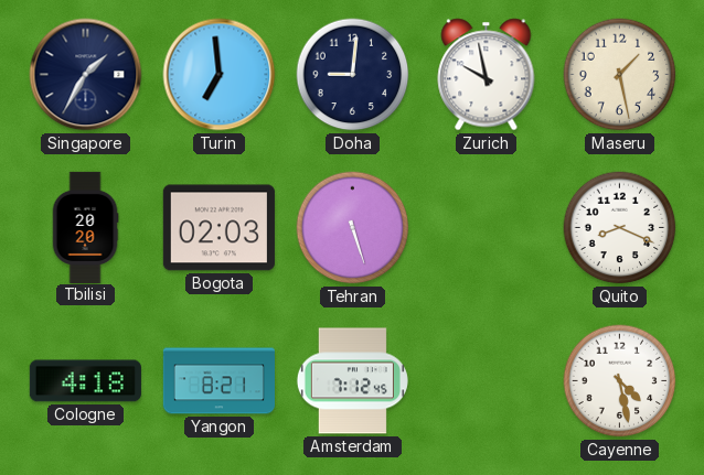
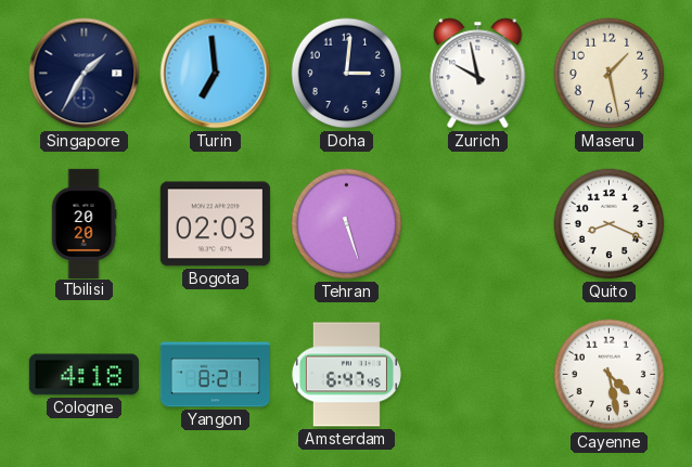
Doha: 9:01 -> 3:01
Amsterdam: 7:12 -> 6:47
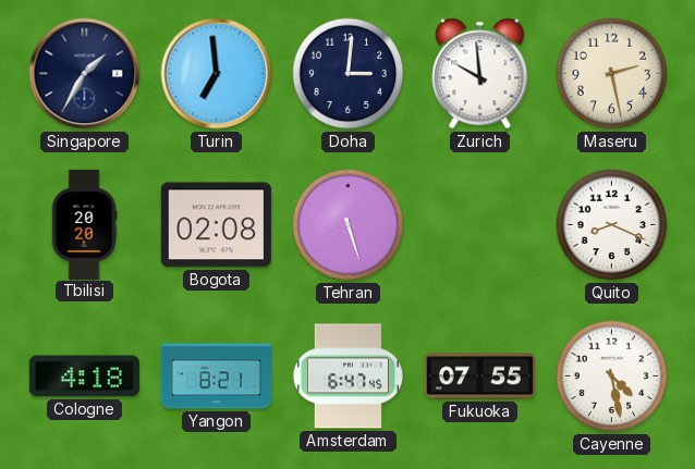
Zurich: 9:58 -> 9:59
Maseru: 1:28 -> 2:28
Bogota: 02:03 -> 02:08
Fukuoka: none -> 07:55
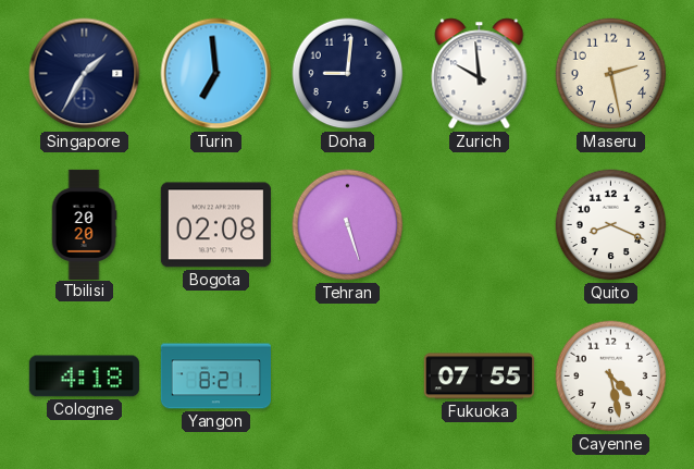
Doha: 3:01 -> 9:01
Amsterdam: 6:47 -> none
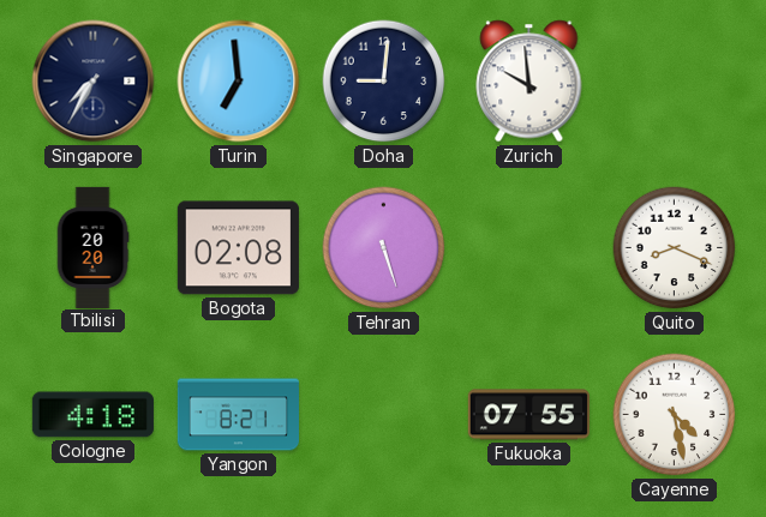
Singapore: 1:35 -> 7:35
Maseru: 2:28 -> none
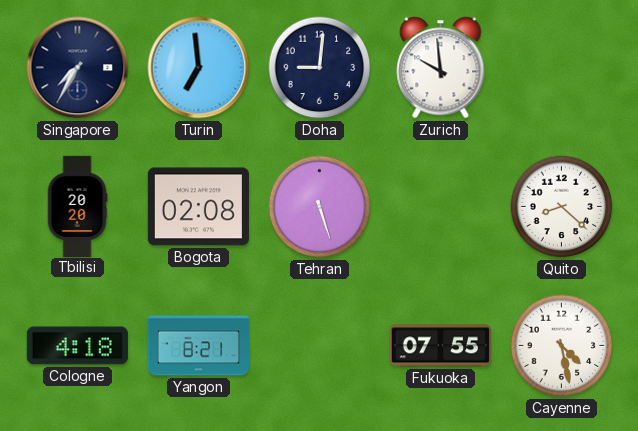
Quito: 8:19 -> 8:22
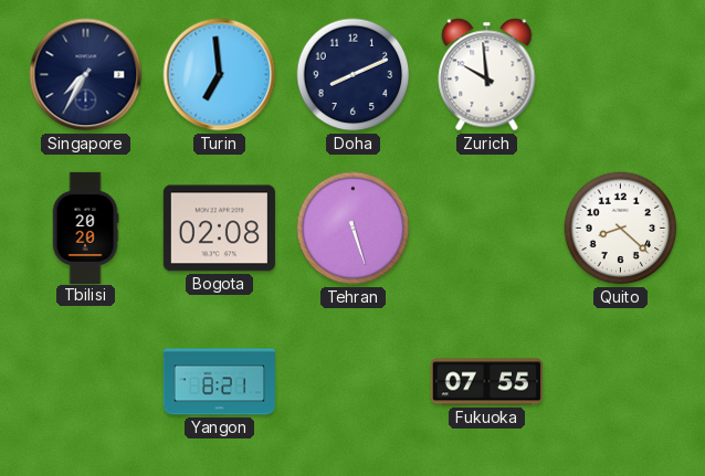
Doha: 9:01 -> 8:11
Cologne: 4:18 -> none
Cayenne: 4:28 -> none
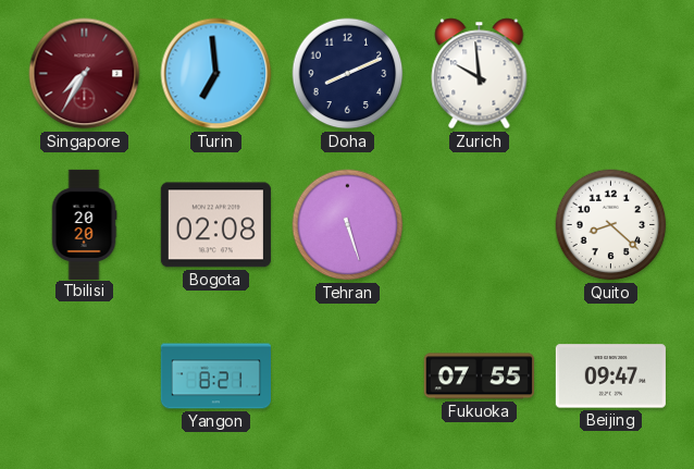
Singapore dial: navy -> burgundy
Beijing: none -> 09:47
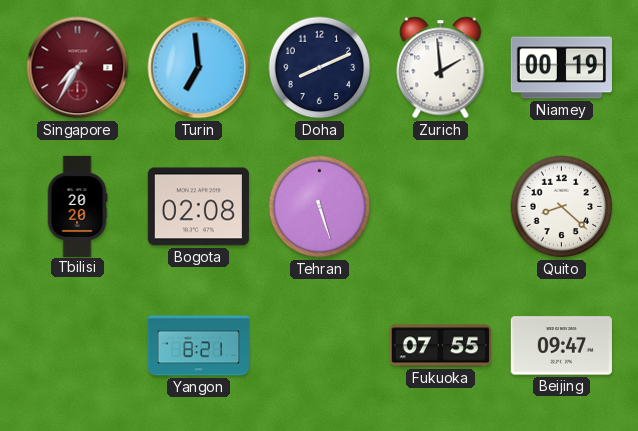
Zurich: 9:59 -> 1:59
Niamey: none -> 00:19
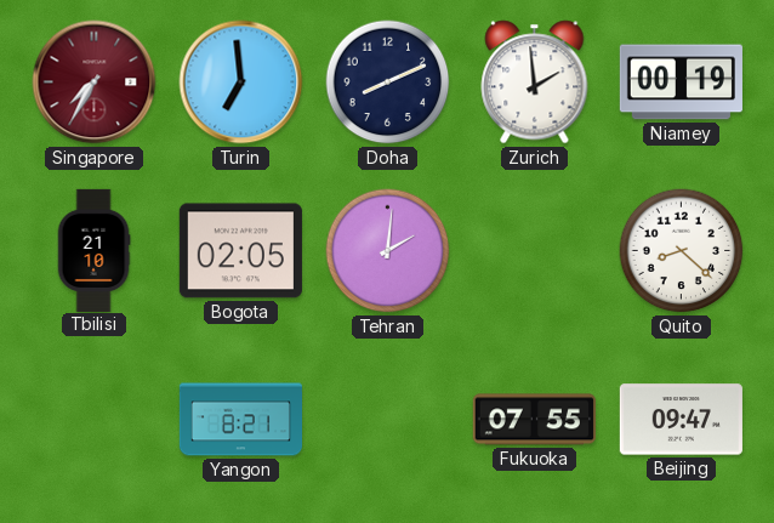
Tbilisi: 20:20 -> 21:10
Bogota: 02:08 -> 02:05
Tehran: 5:27 -> 2:01
